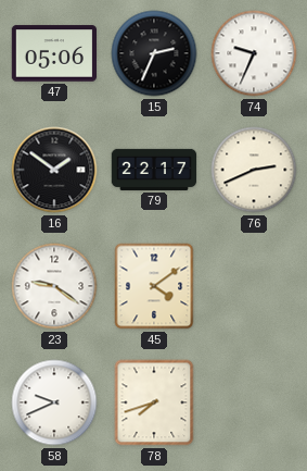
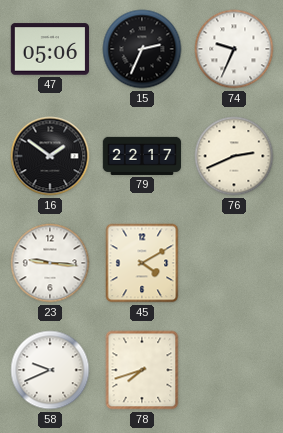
23: 9:21 -> 9:16
45: 4:09 -> 4:10
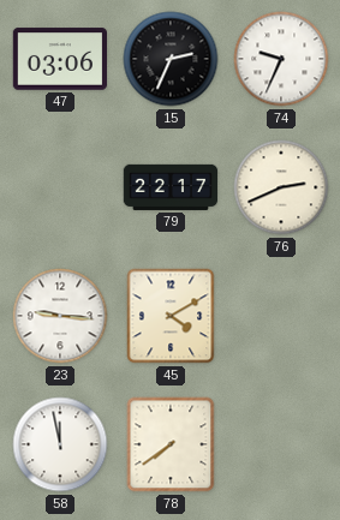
47: 05:06 -> 03:06
16: 1:51 -> none
58: 9:41 -> 11:58
78: 7:42 -> 7:39
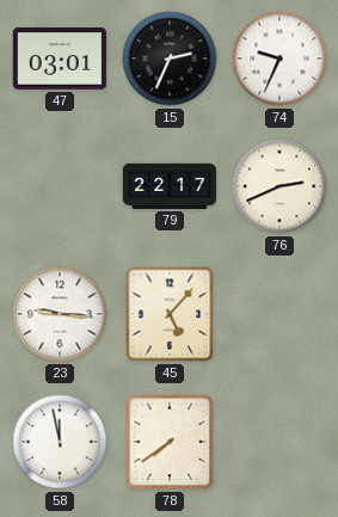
47: 03:06 -> 03:01
45: 4:10 -> 5:07
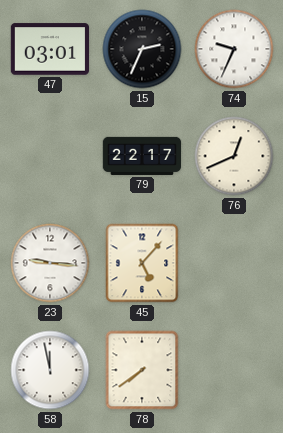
76: 2:41 -> 12:41
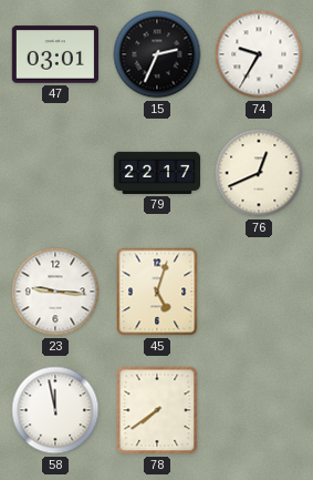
74: 9:34 -> 9:35
45: 5:07 -> 5:03
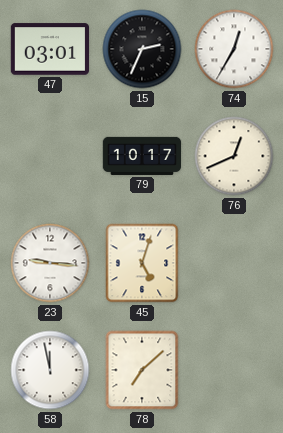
74: 9:35 -> 12:35
79: 22:17 -> 10:17
78: 7:39 -> 7:08
